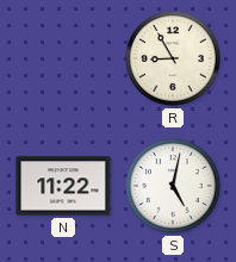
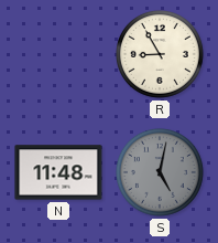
N: 11:22 -> 11:48
S dial: white -> grey
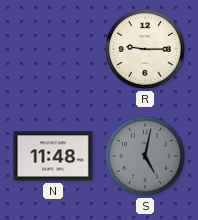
R: 8:55 -> 9:15
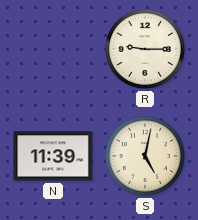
N: 11:48 -> 11:39
S dial: grey -> cream
